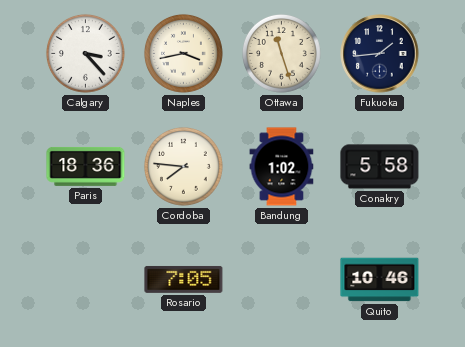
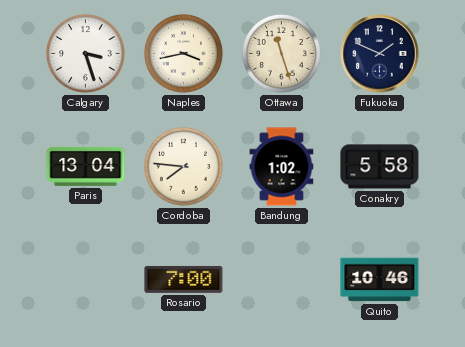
Calgary: 3:23 -> 3:27
Fukuoka: 1:44 -> 1:49
Paris: 18:36 -> 13:04
Rosario: 7:05 -> 7:00
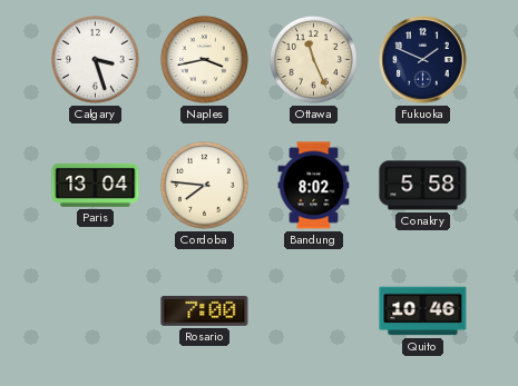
Ottawa: 11:27 -> 11:26
Bandung: 1:02 -> 8:02
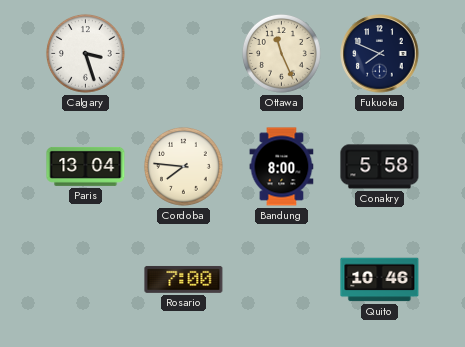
Naples: 3:43 -> none
Fukuoka: 1:49 -> 7:49
Bandung: 8:02 -> 8:00
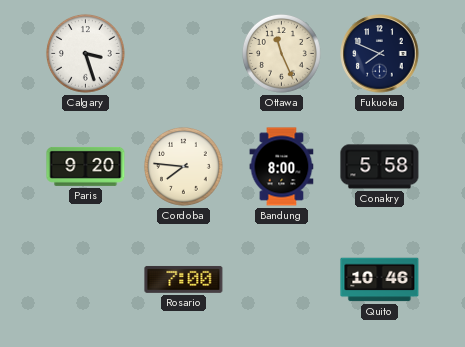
Paris: 13:04 -> 9:20
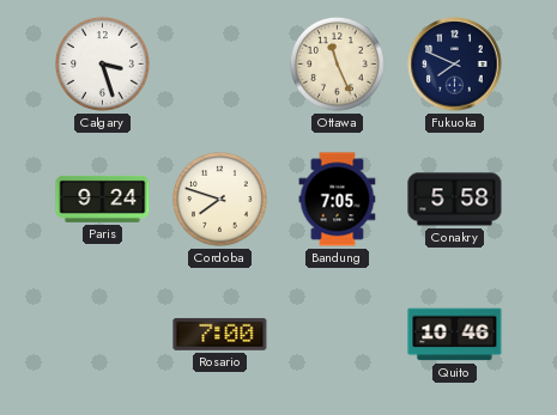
Paris: 9:20 -> 9:24
Cordoba: 7:46 -> 7:48
Bandung: 8:00 -> 7:05
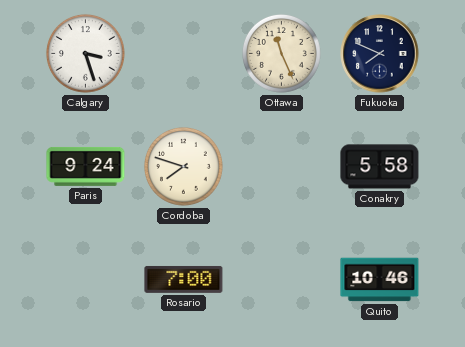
Bandung: 7:05 -> none
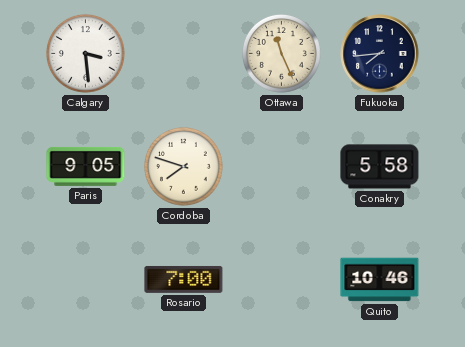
Calgary: 3:27 -> 3:29
Fukuoka: 7:49 -> 7:44
Paris: 9:24 -> 9:05
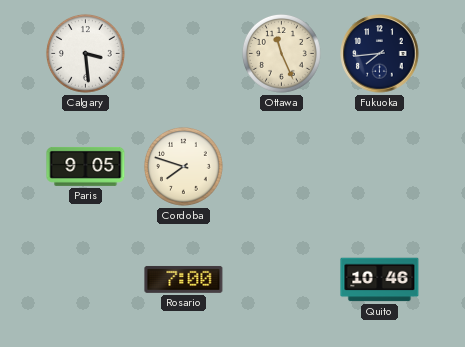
Conakry: 5:58 -> none
